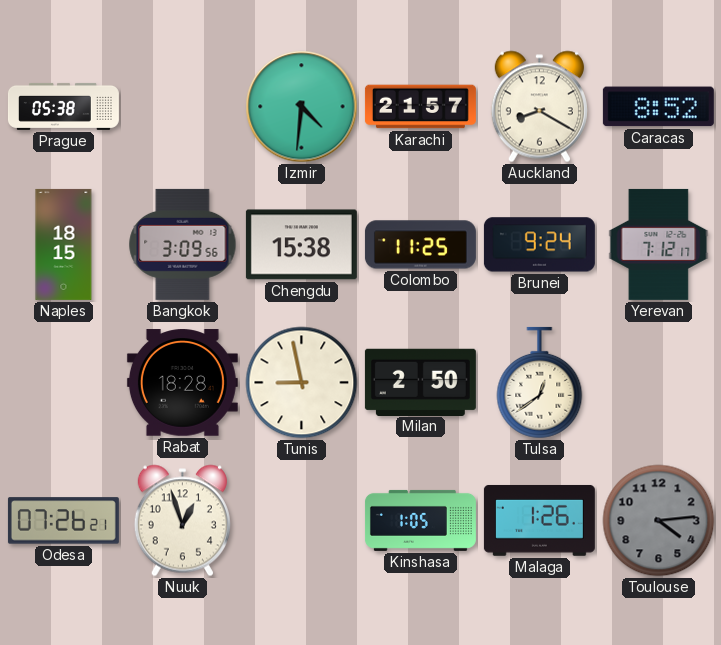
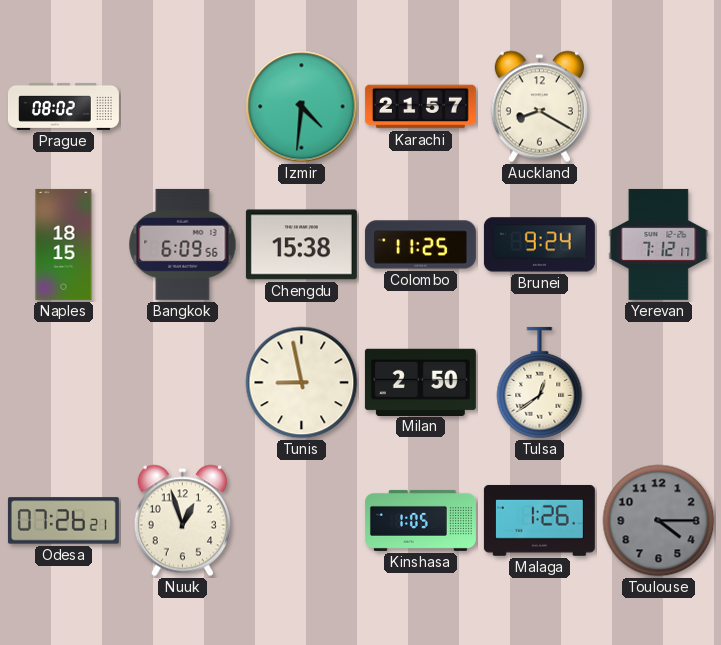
Prague: 05:38 -> 08:02
Caracas: 8:52 -> none
Bangkok: 3:09 -> 6:09
Rabat: 18:28 -> none
Toulouse: 4:14 -> 4:15
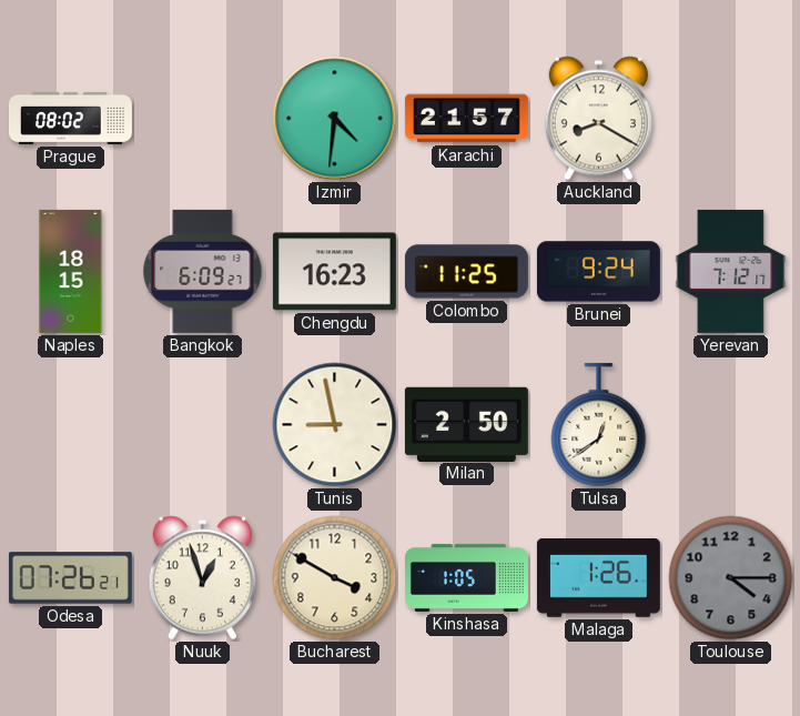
Bangkok: 6:09:56 -> 6:09:27
Chengdu: 15:38 -> 16:23
Bucharest: none -> 3:50
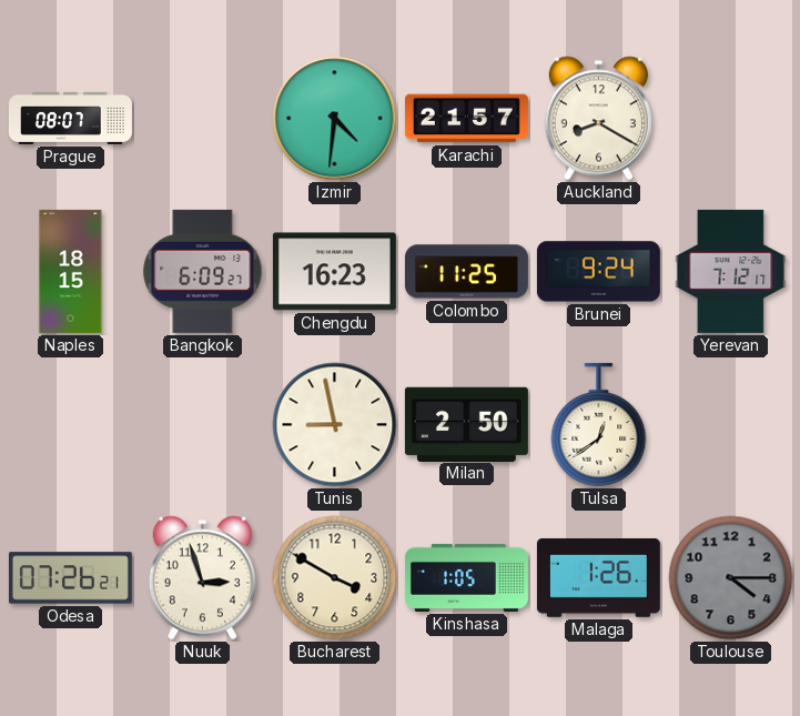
Prague: 08:02 -> 08:07
Nuuk: 12:57 -> 2:57
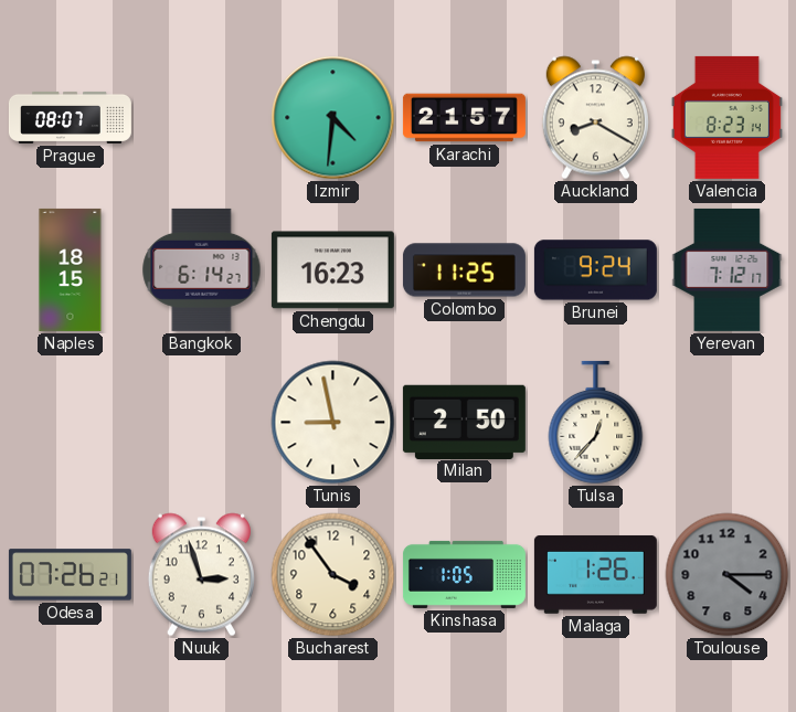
Valencia: none -> 8:23
Bangkok: 6:09 -> 6:14
Tulsa: 12:39 -> 12:37
Bucharest: 3:50 -> 3:54
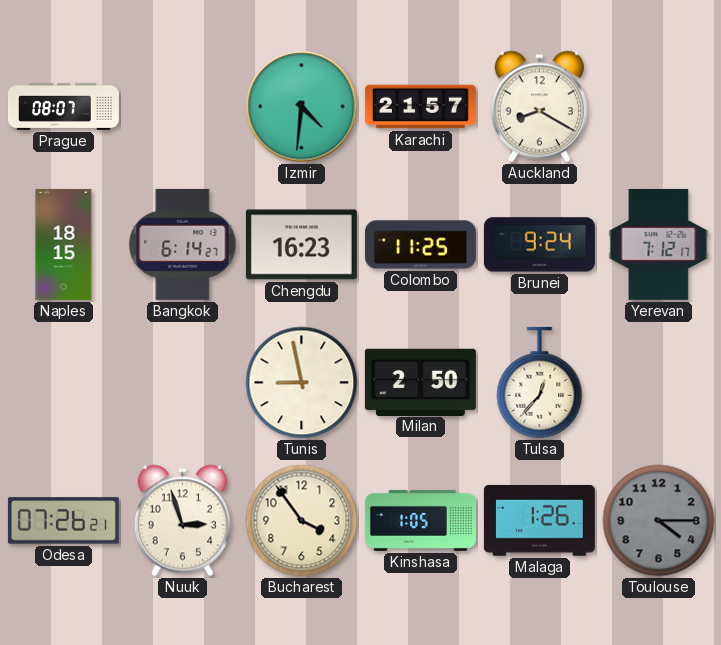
Valencia: 8:23 -> none
